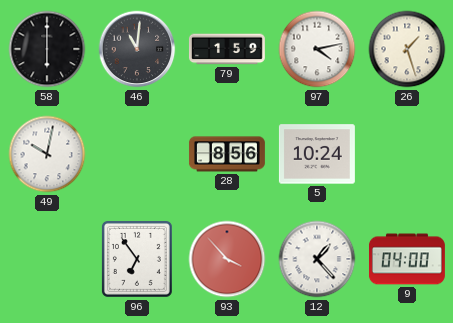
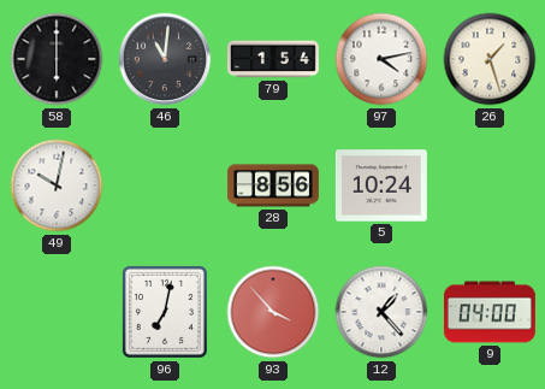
79: 1:59 -> 1:54
96: 6:54 -> 7:02
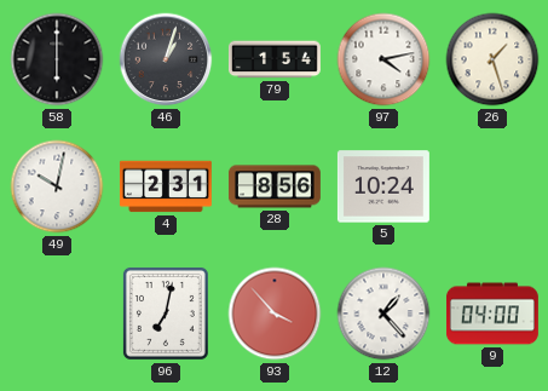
46: 11:01 -> 1:03
4: none -> 2:31
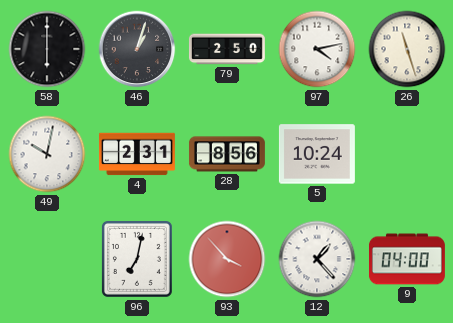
79: 1:54 -> 2:50
26: 1:27 -> 11:27
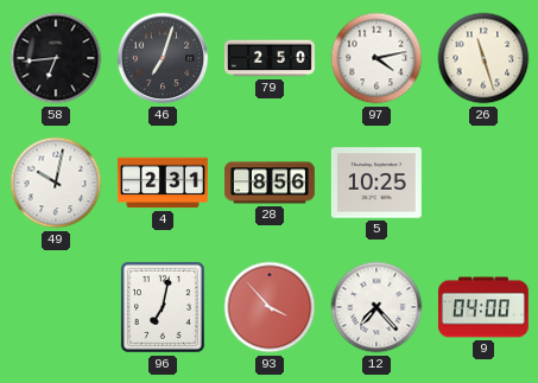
58: 6:00 -> 6:44
46: 1:03 -> 7:03
5: 10:24 -> 10:25
12: 1:23 -> 7:23
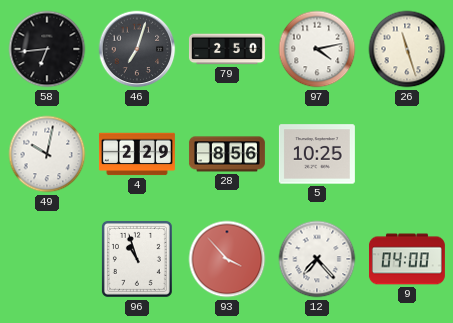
4: 2:31 -> 2:29
96: 7:02 -> 10:57
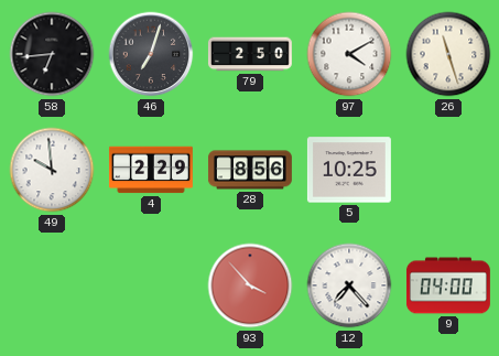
97: 4:13 -> 4:10
49: 10:02 -> 9:59
96: 10:57 -> none
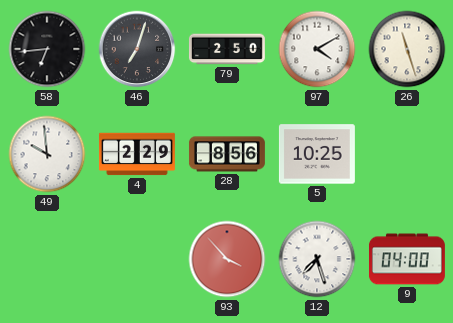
12: 7:23 -> 7:27
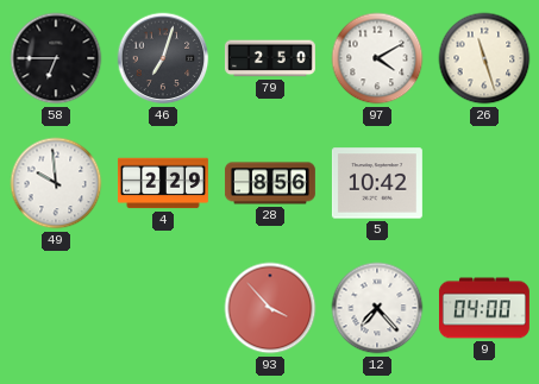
58: 6:44 -> 6:45
5: 10:25 -> 10:42
12: 7:27 -> 7:23
